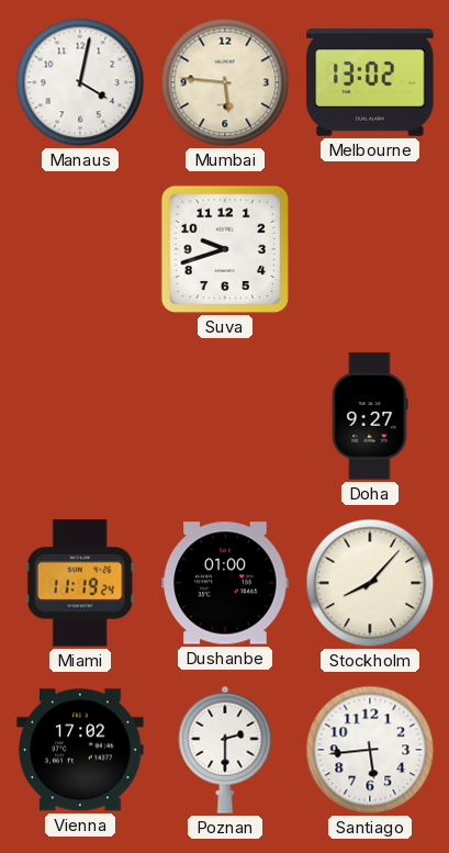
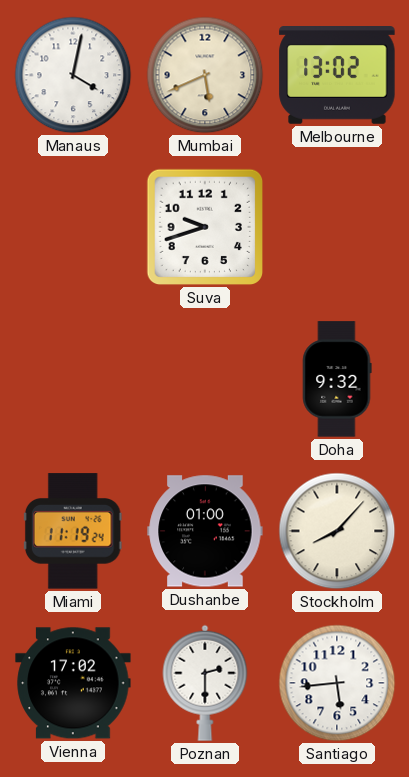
Mumbai: 5:46 -> 5:41
Doha: 9:27 -> 9:32
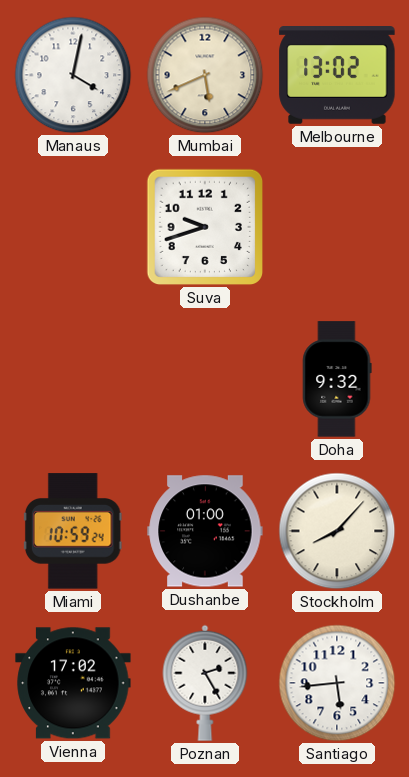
Miami: 11:19 -> 10:59
Poznan: 2:30 -> 2:25
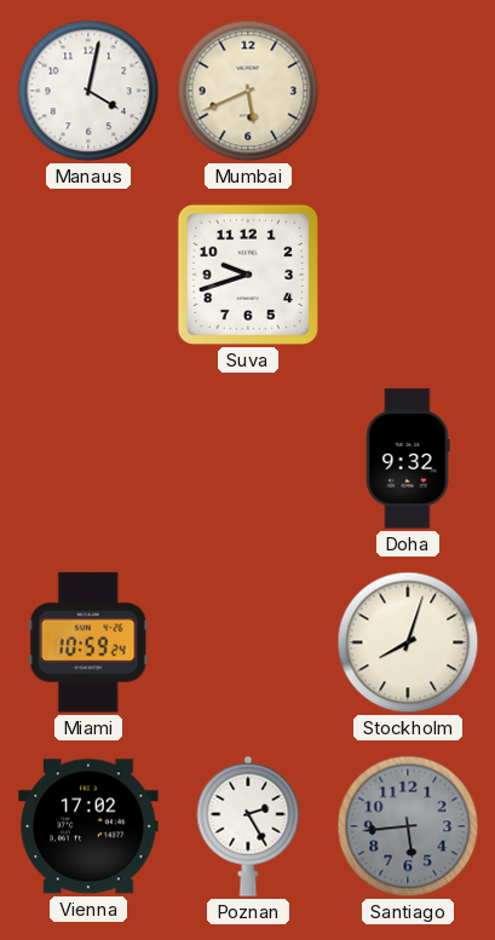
Melbourne: 13:02 -> none
Dushanbe: 01:00 -> none
Stockholm: 8:07 -> 8:03
Santiago dial: white -> grey
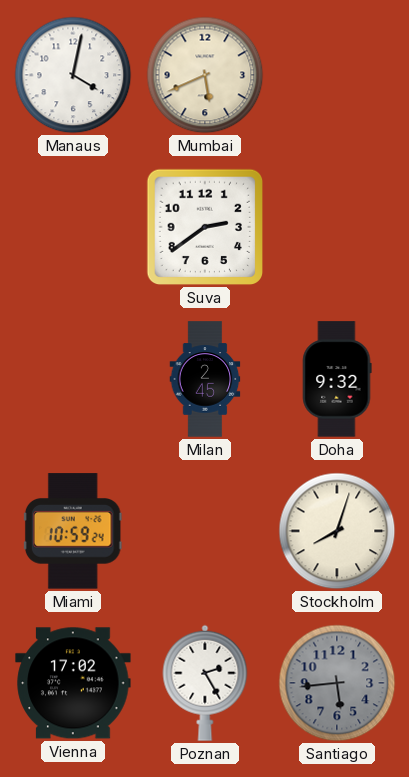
Suva: 9:42 -> 2:39
Milan: none -> 2:45
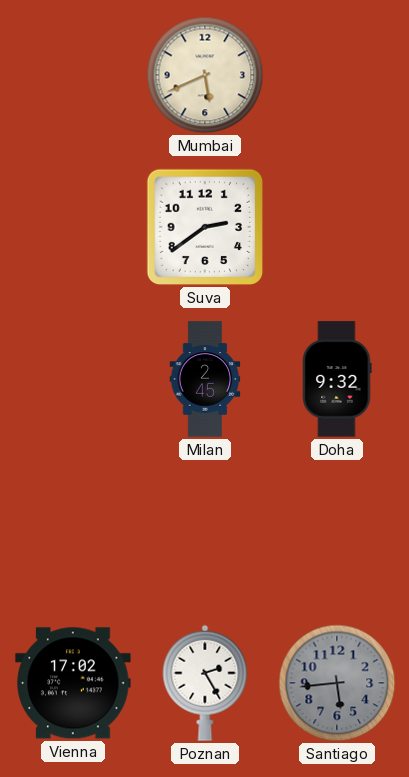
Manaus: 4:02 -> none
Miami: 10:59 -> none
Stockholm: 8:03 -> none
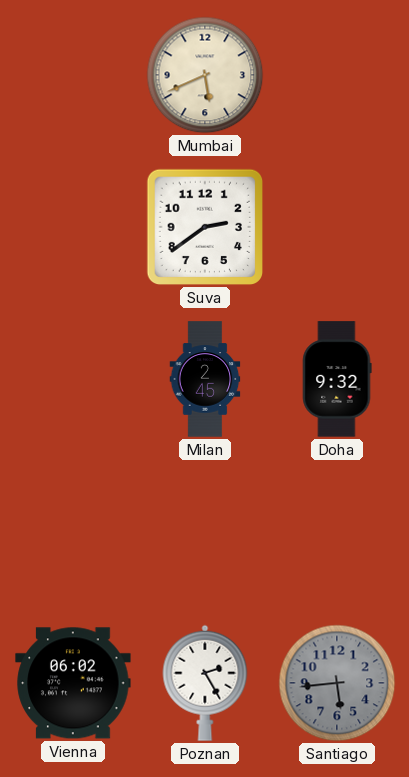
Vienna: 17:02 -> 06:02
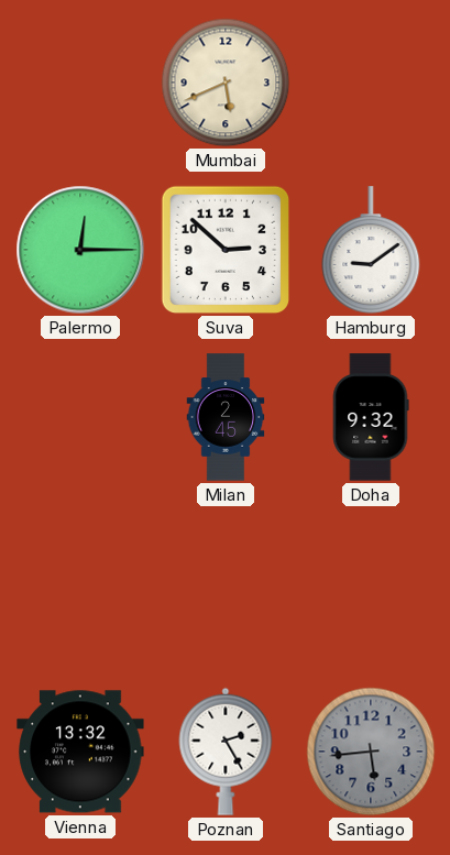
Palermo: none -> 12:15
Suva: 2:39 -> 2:52
Hamburg: none -> 9:09
Vienna: 06:02 -> 13:32
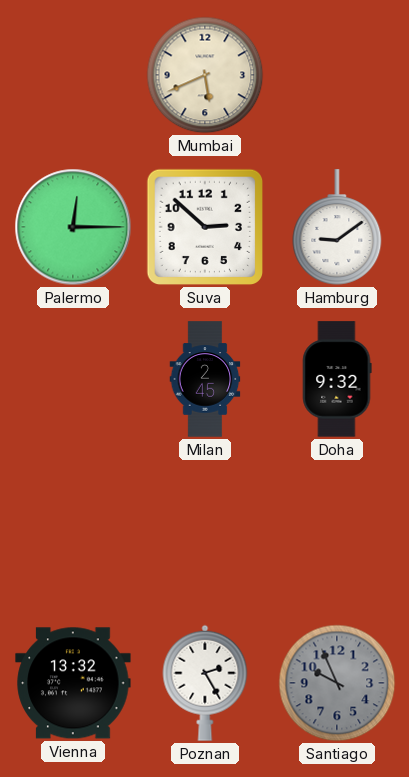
Santiago: 5:44 -> 9:56
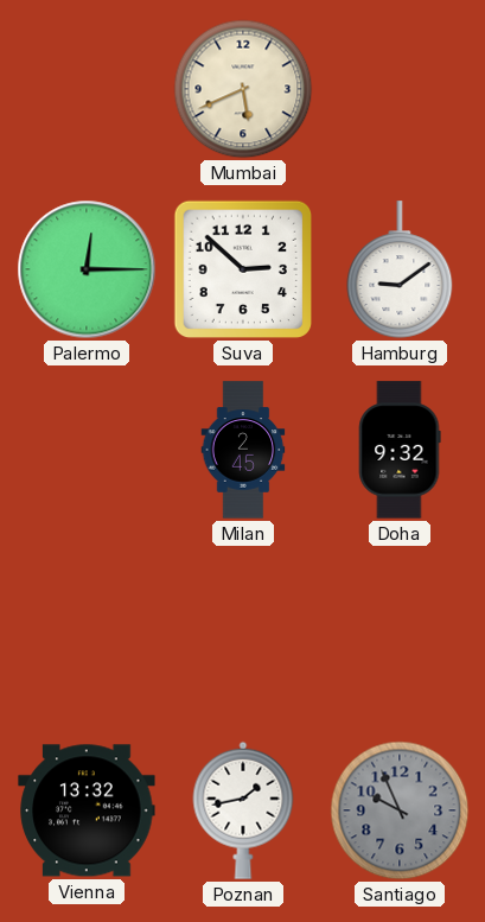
Poznan: 2:25 -> 1:43
